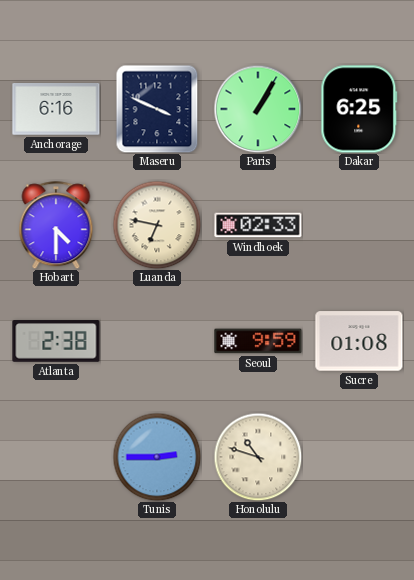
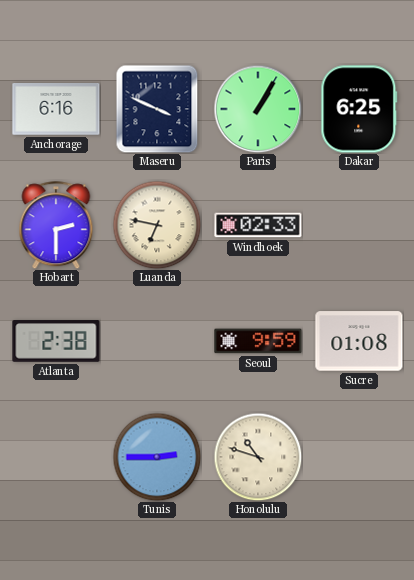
Hobart: 4:30 -> 2:30
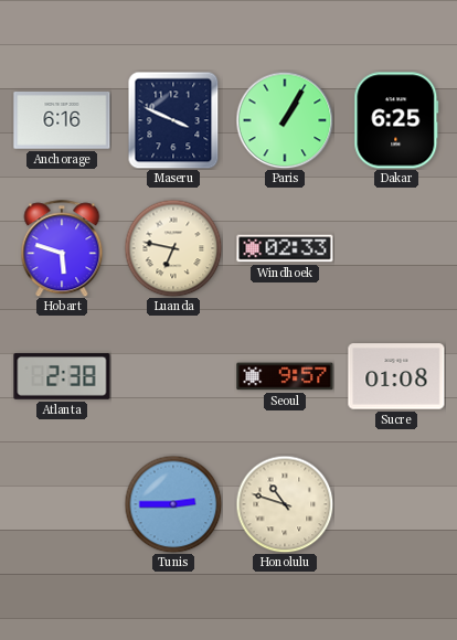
Hobart: 2:30 -> 5:48
Seoul: 9:59 -> 9:57
